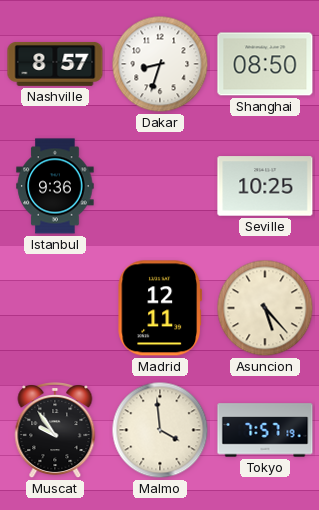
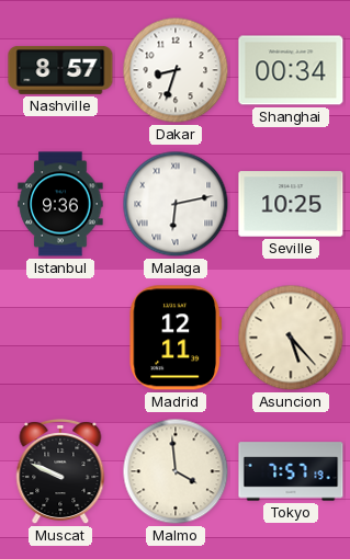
Shanghai: 08:50 -> 00:34
Malaga: none -> 6:13
Muscat: 9:54 -> 9:49
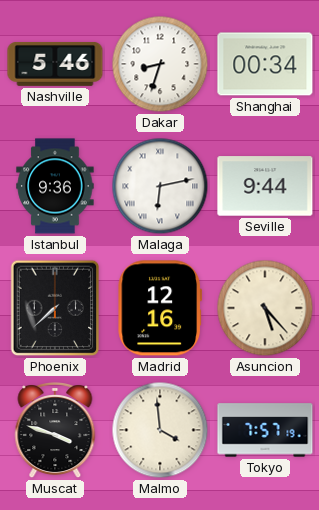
Nashville: 8:57 -> 5:46
Seville: 10:25 -> 9:44
Phoenix: none -> 7:38
Madrid: 12:11 -> 12:16
Muscat: 9:49 -> 3:48
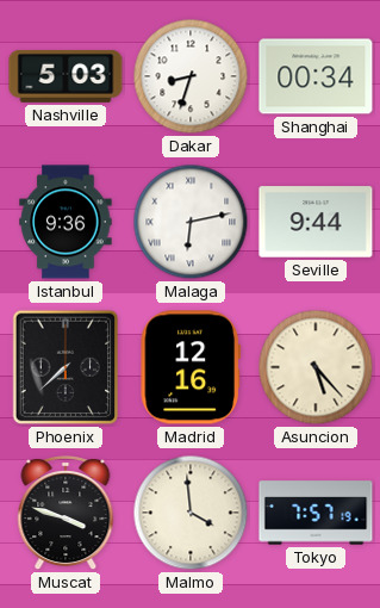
Nashville: 5:46 -> 5:03
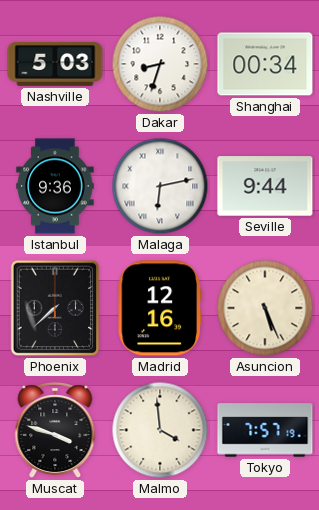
Asuncion: 5:23 -> 5:26
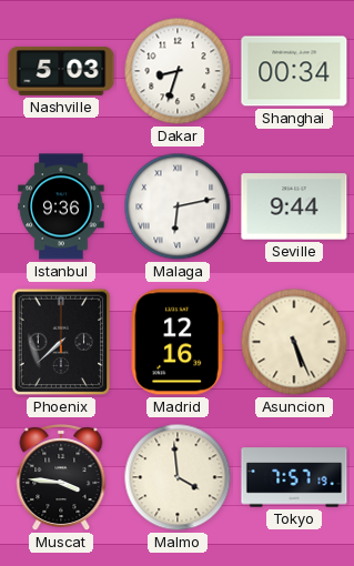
Muscat: 3:48 -> 3:46
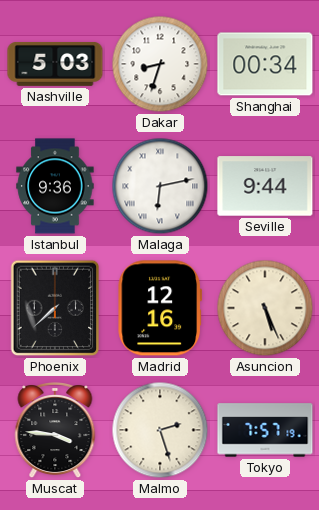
Malmo: 3:59 -> 2:27
